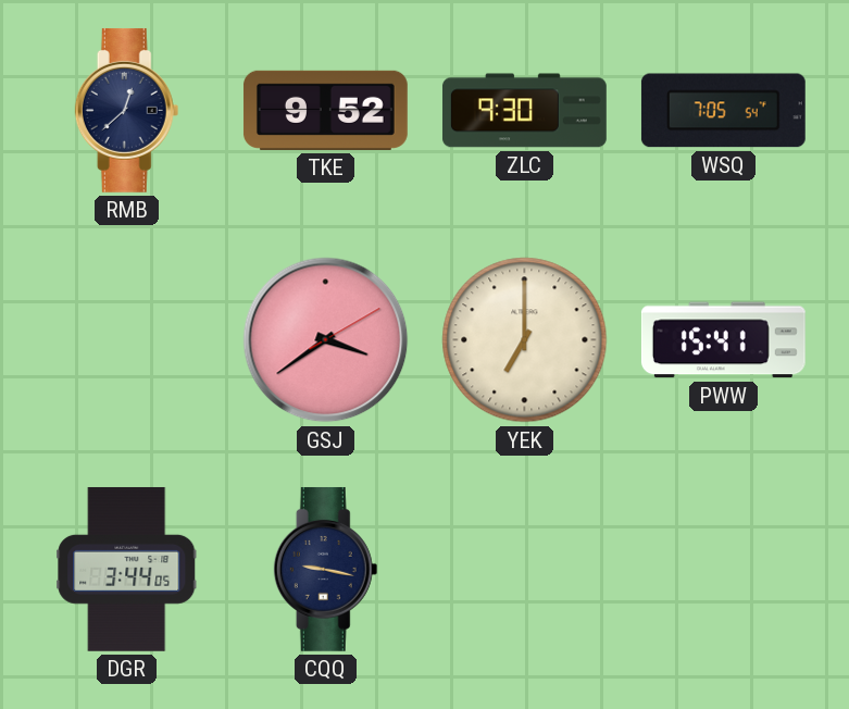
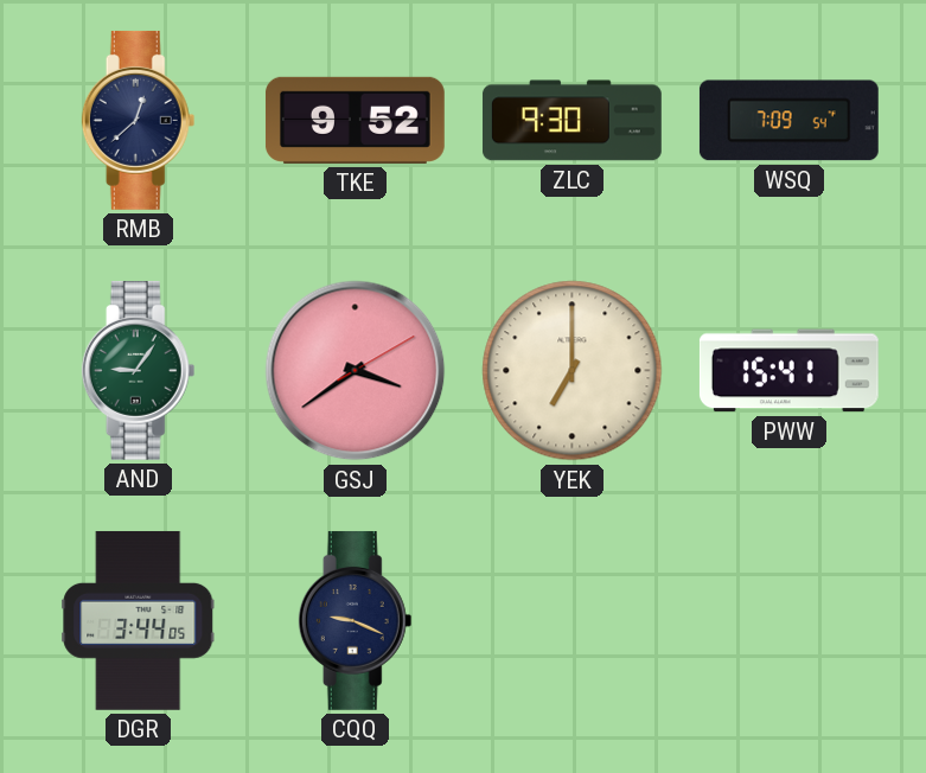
WSQ: 7:05 -> 7:09
AND: none -> 9:06
CQQ: 9:17 -> 9:19
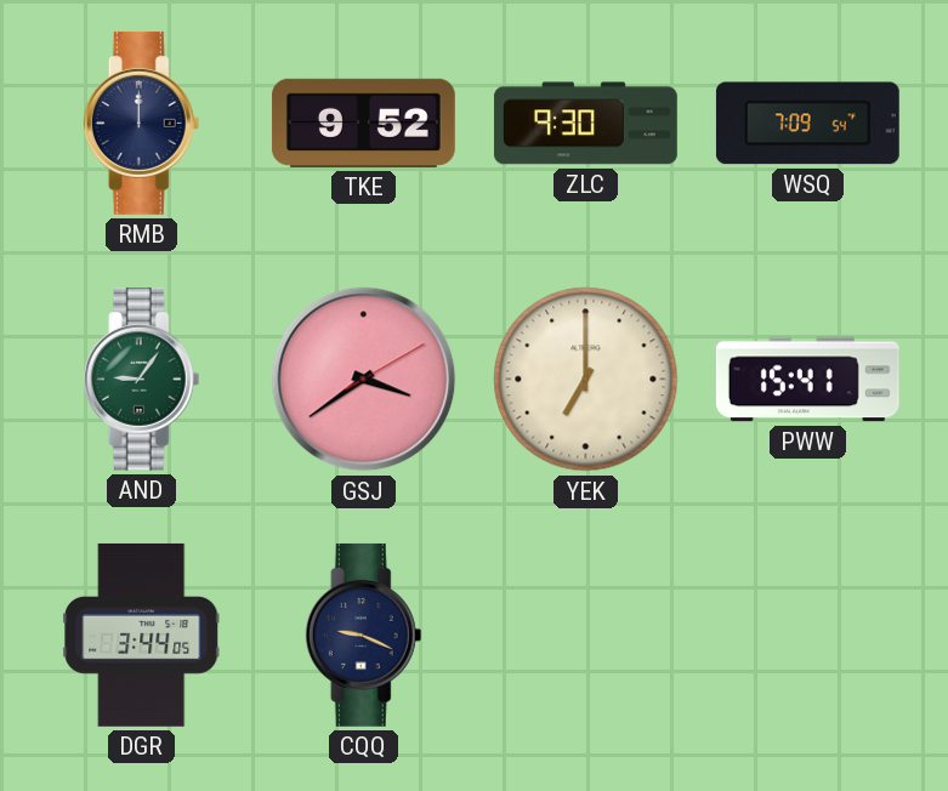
RMB: 12:38 -> 12:00
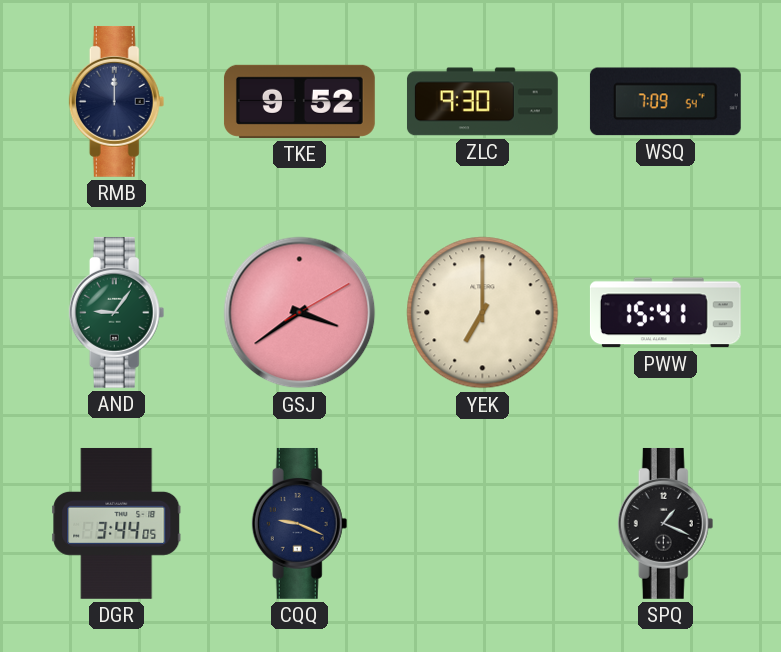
SPQ: none -> 1:19
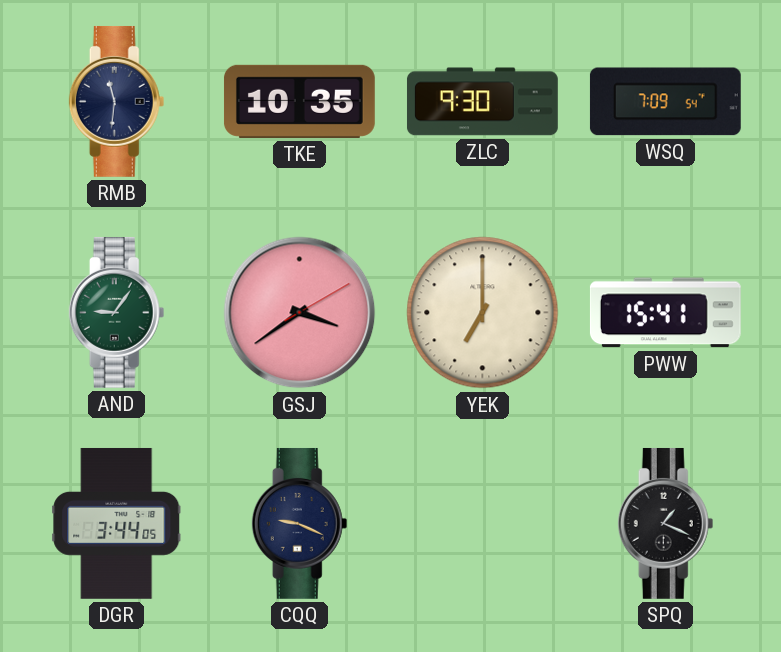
RMB: 12:00 -> 11:31
TKE: 9:52 -> 10:35
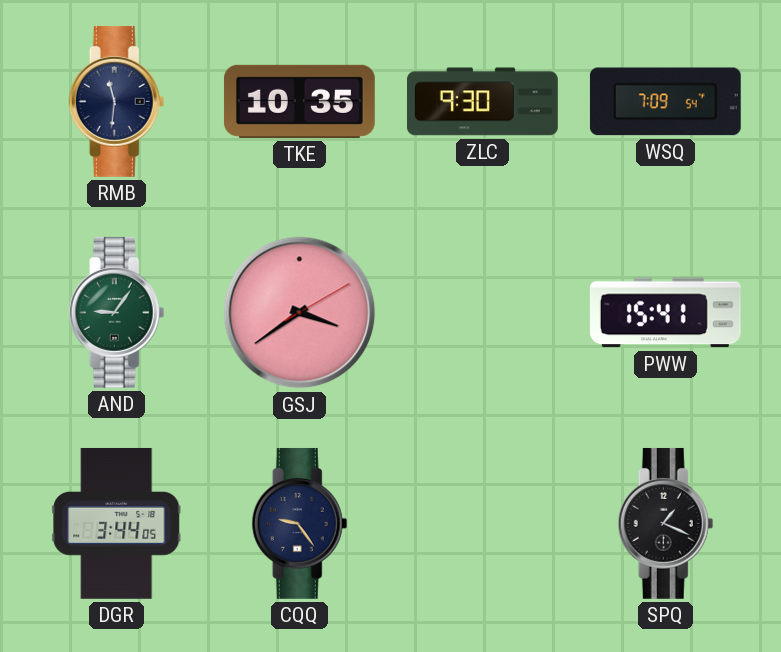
YEK: 7:00 -> none
CQQ: 9:19 -> 9:24
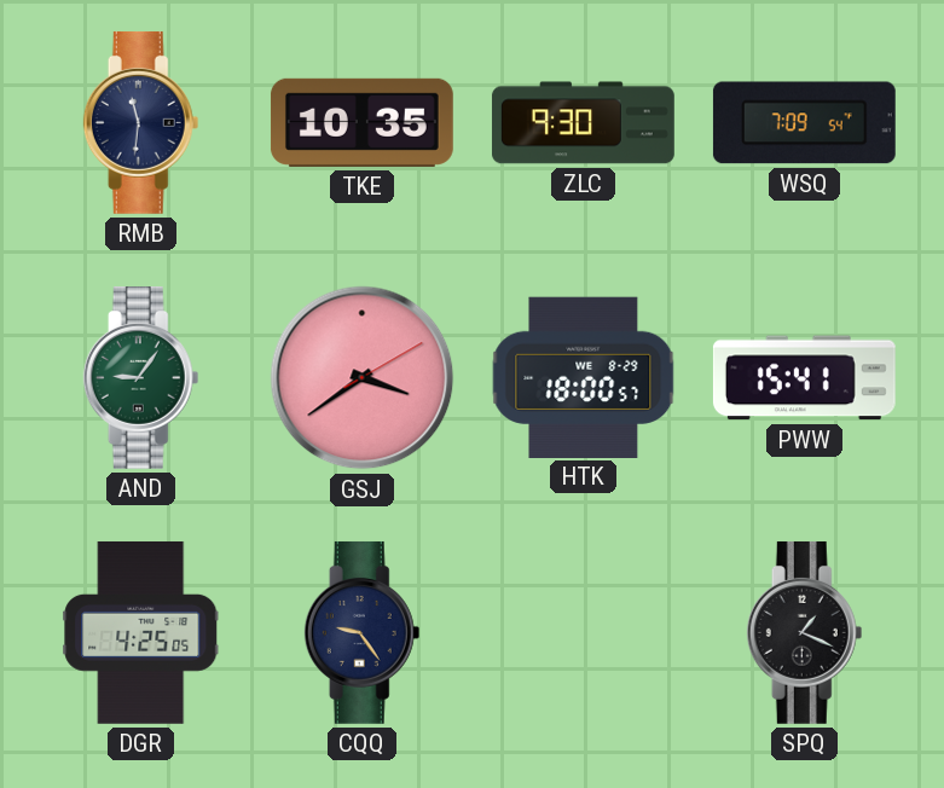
HTK: none -> 18:00
DGR: 3:44 -> 4:25
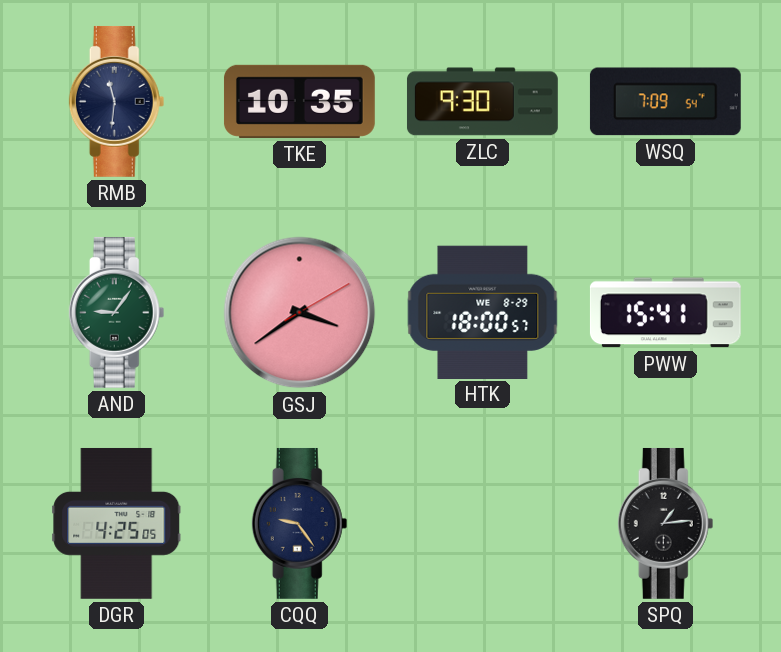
SPQ: 1:19 -> 1:14
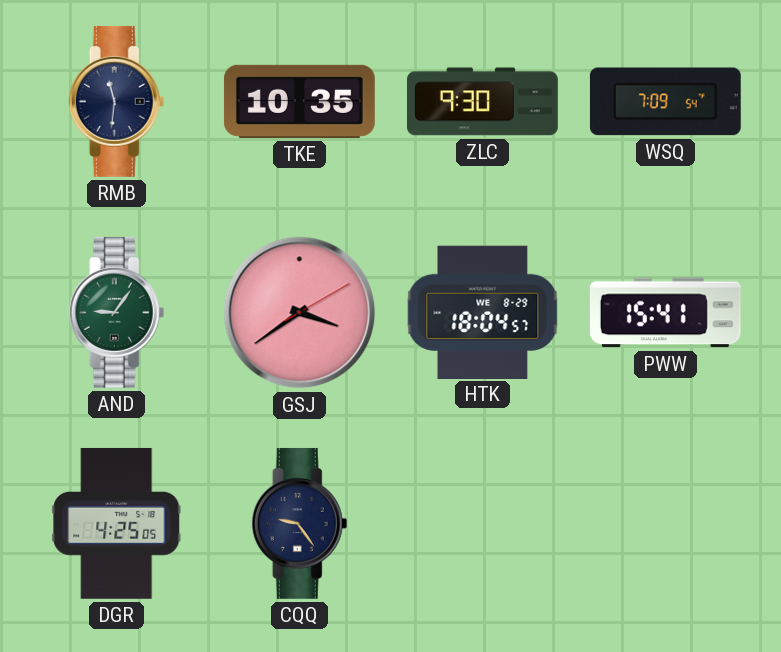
HTK: 18:00 -> 18:04
SPQ: 1:14 -> none
